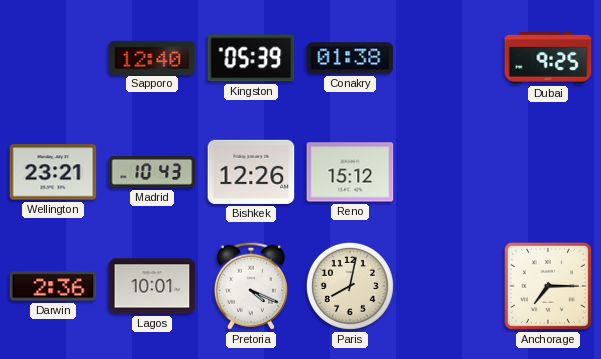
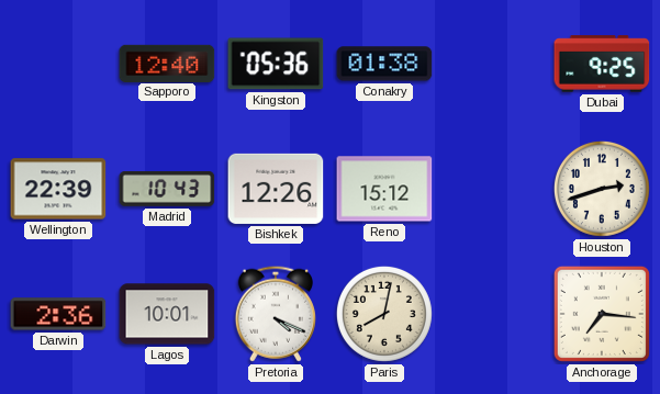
Kingston: 05:39 -> 05:36
Wellington: 23:21 -> 22:39
Houston: none -> 2:42
Anchorage: 7:15 -> 7:16
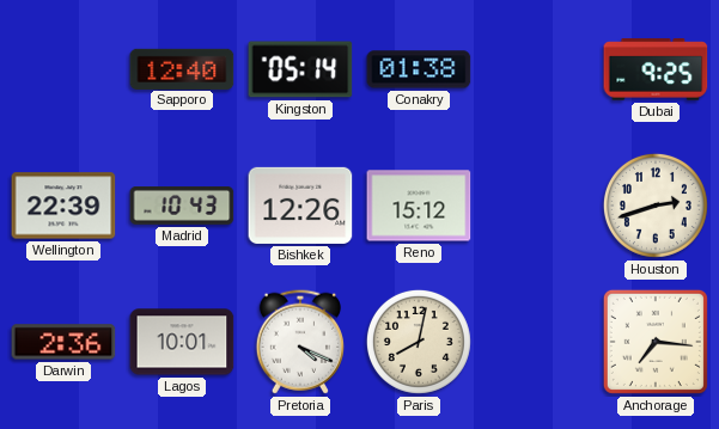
Kingston: 05:36 -> 05:14
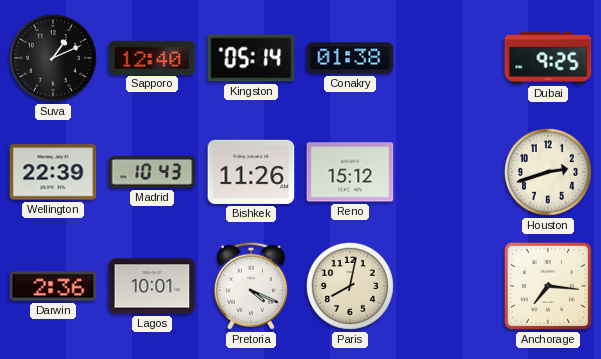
Suva: none -> 1:11
Bishkek: 12:26 -> 11:26
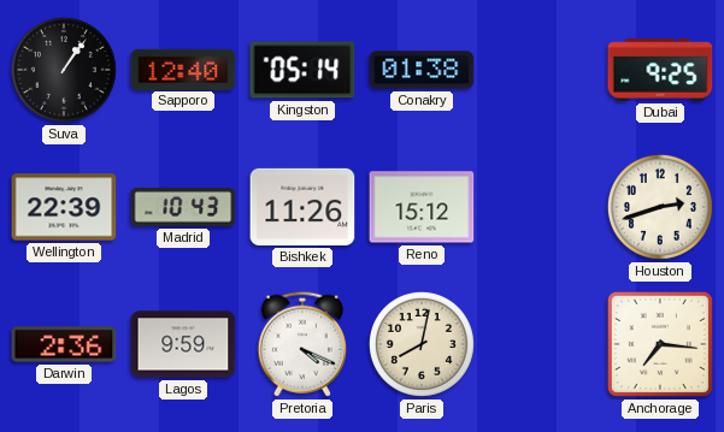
Suva: 1:11 -> 1:06
Lagos: 10:01 -> 9:59
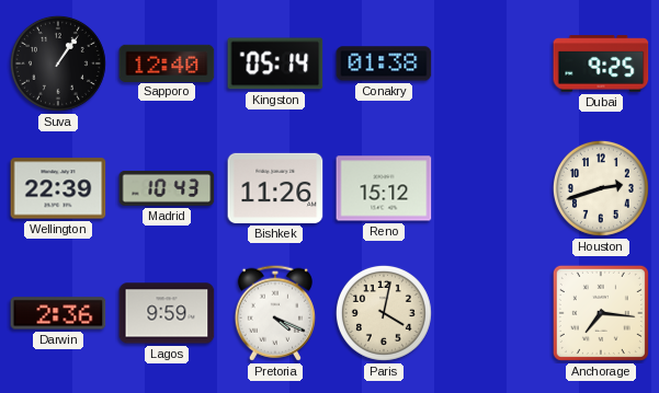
Paris: 8:02 -> 4:02
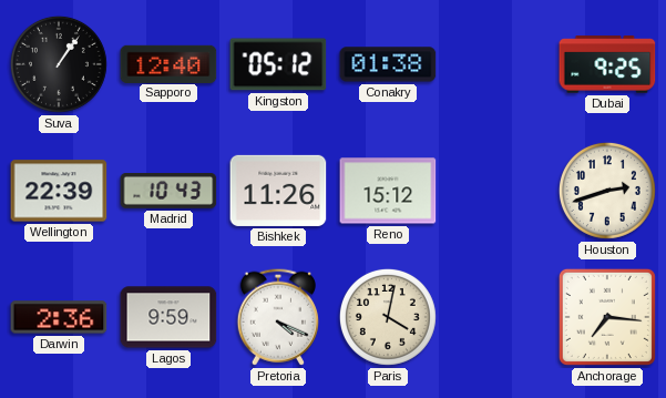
Kingston: 05:14 -> 05:12
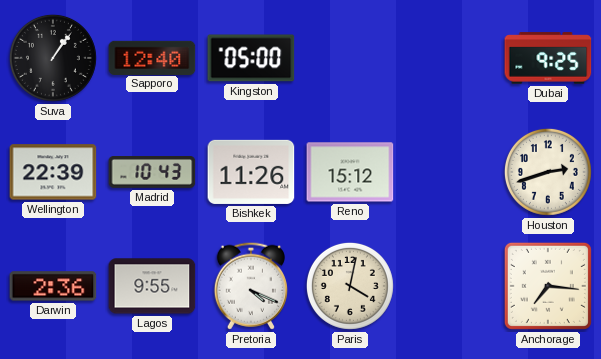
Kingston: 05:12 -> 05:00
Conakry: 01:38 -> none
Lagos: 9:59 -> 9:55
